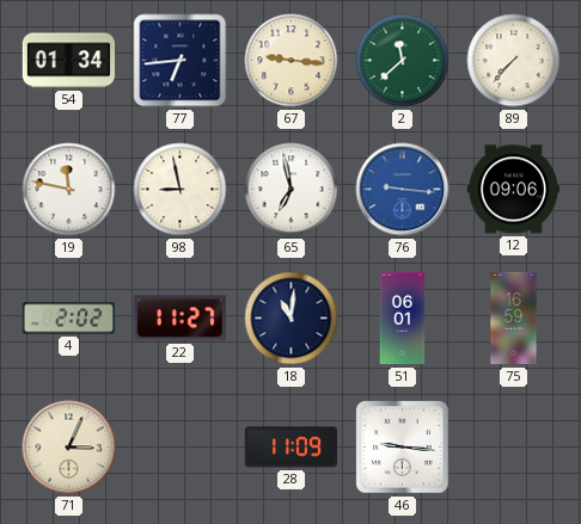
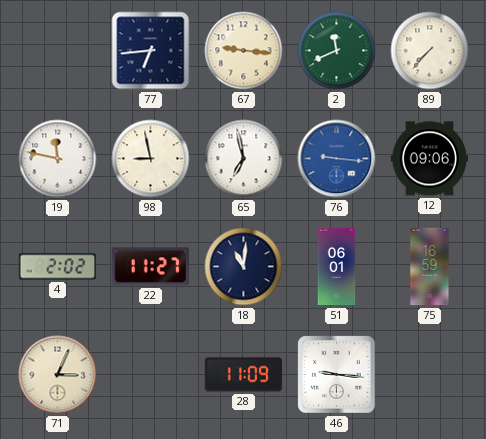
54: 01:34 -> none
2: 11:38 -> 11:41
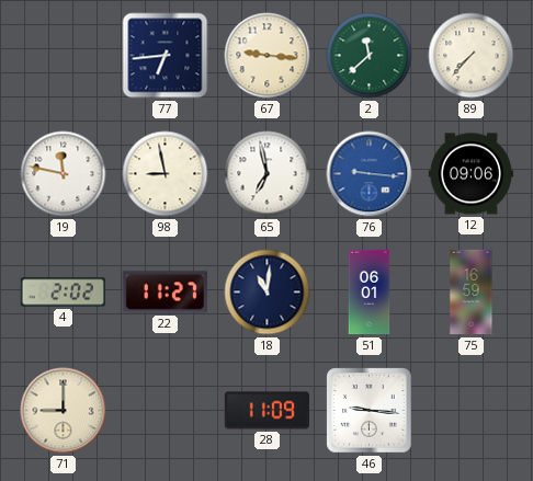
2: 11:41 -> 11:38
71: 3:04 -> 9:00
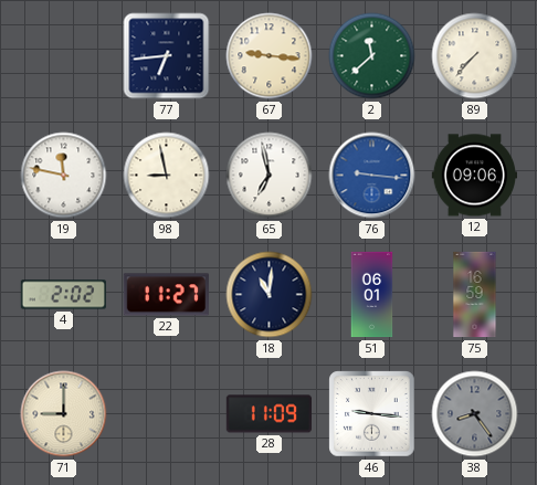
38: none -> 8:24
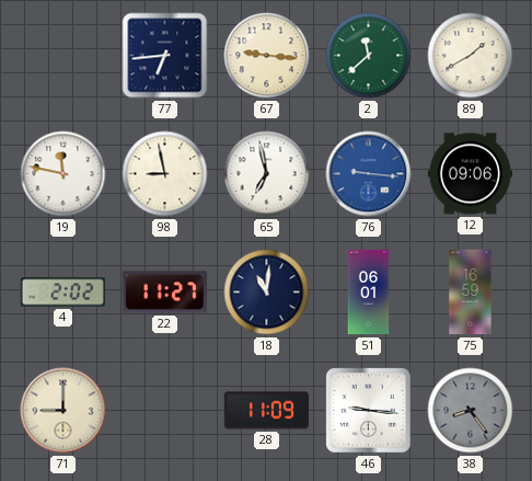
89: 7:37 -> 1:40
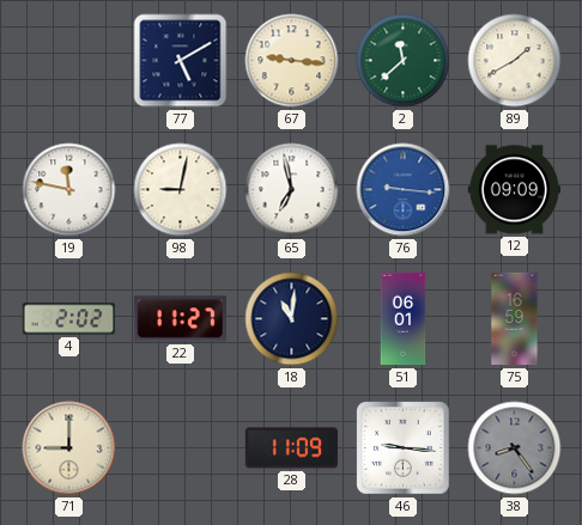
77: 6:44 -> 5:10
98: 8:58 -> 9:02
12: 09:06 -> 09:09
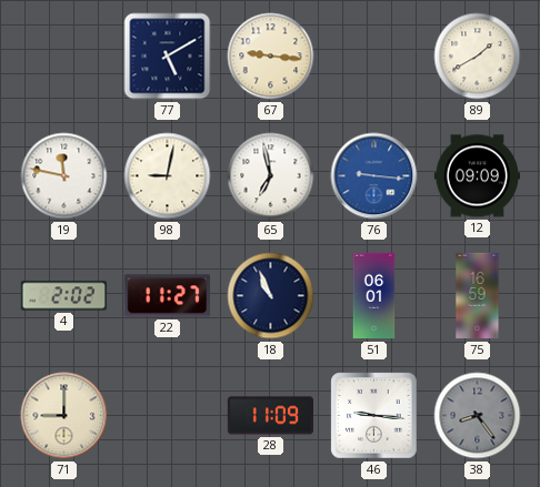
2: 11:38 -> none
18: 11:01 -> 10:56
